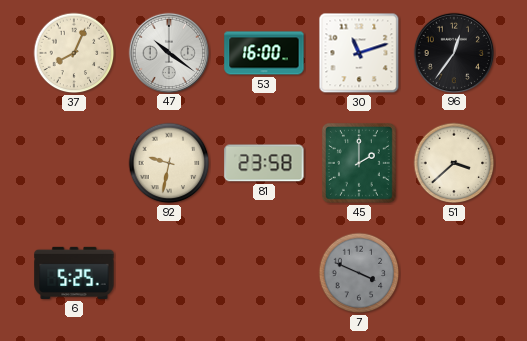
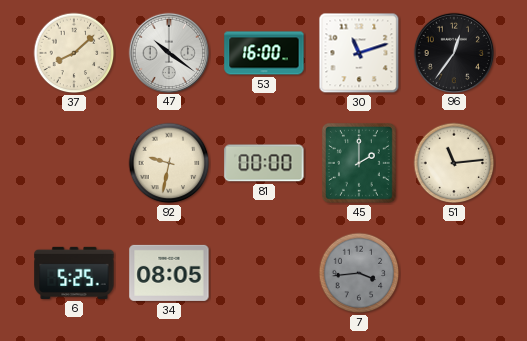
37: 8:04 -> 8:08
81: 23:58 -> 00:00
51: 3:38 -> 11:14
34: none -> 08:05
7: 3:49 -> 3:44
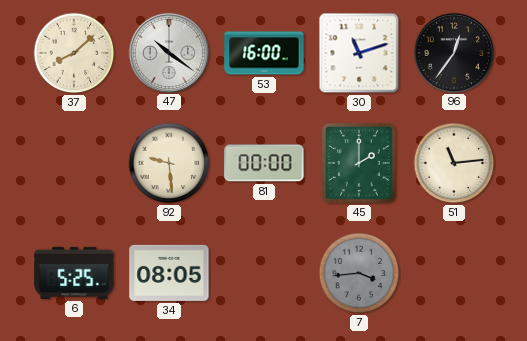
92: 9:32 -> 9:29
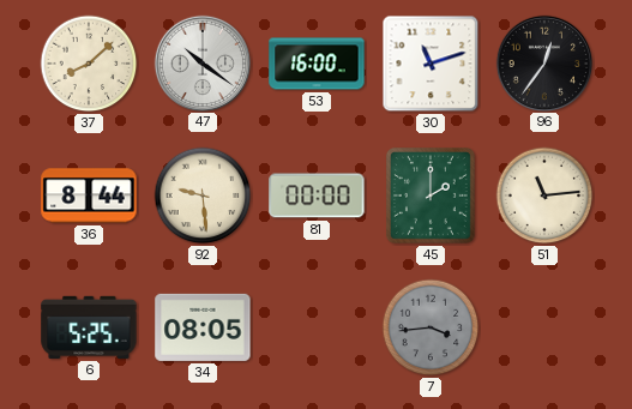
36: none -> 8:44
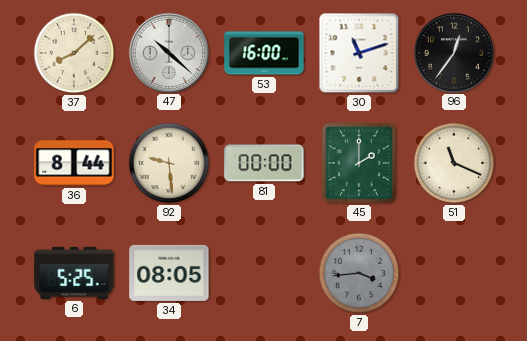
47: 10:21 -> 10:22
51: 11:14 -> 11:19
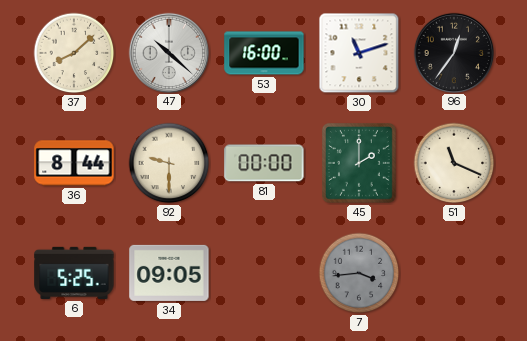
92: 9:29 -> 9:30
34: 08:05 -> 09:05
